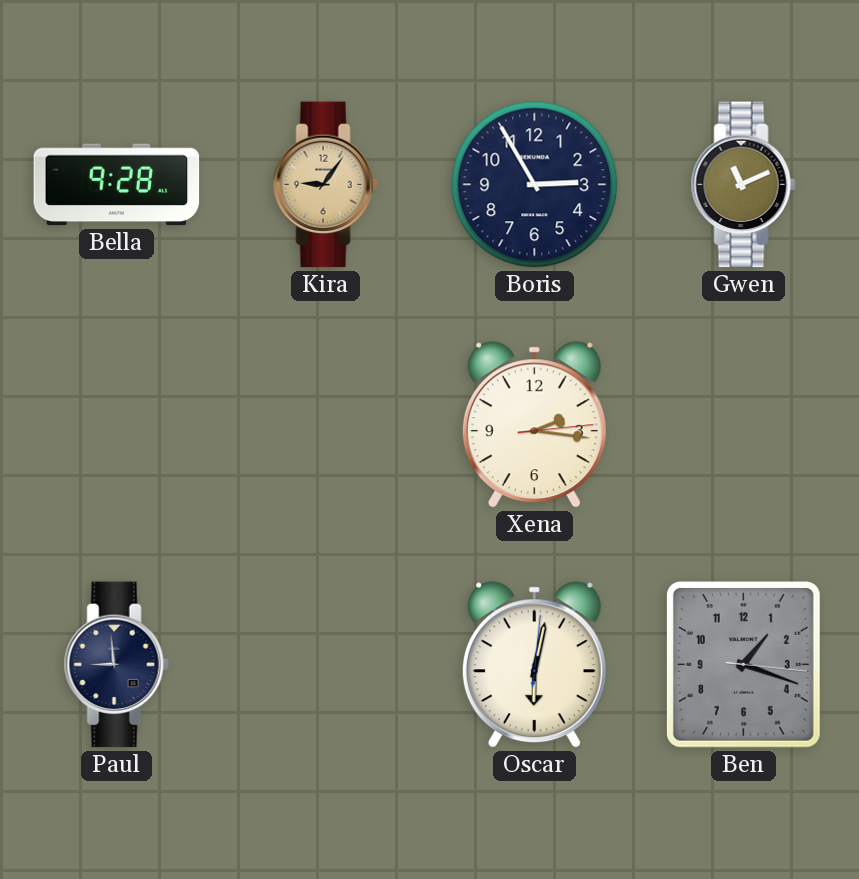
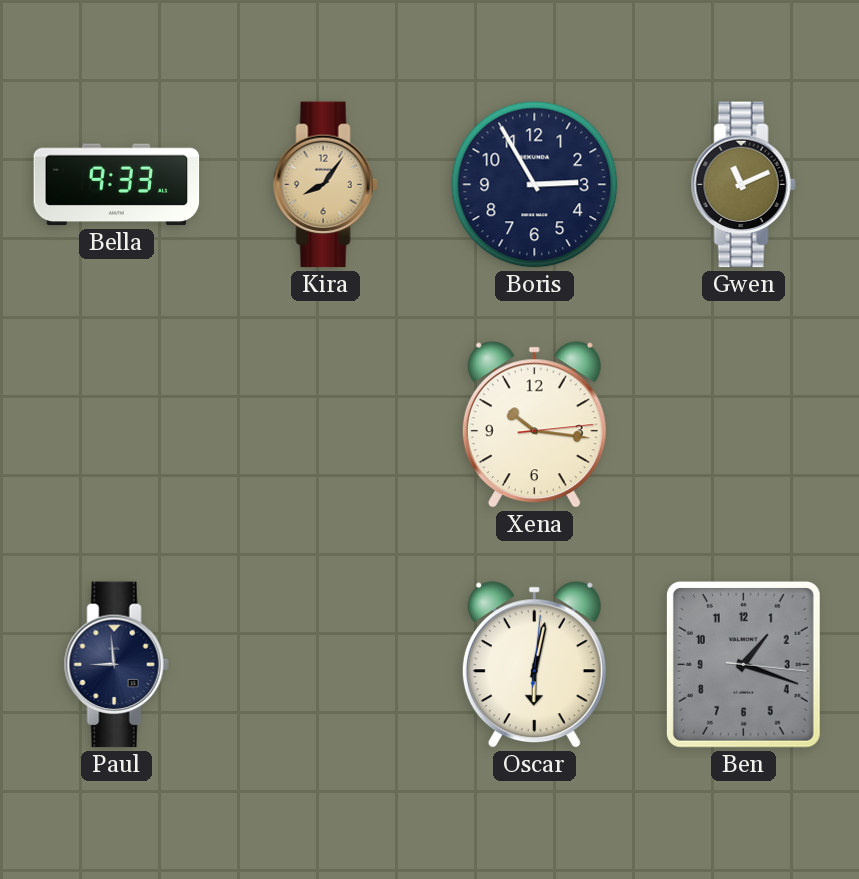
Bella: 9:28 -> 9:33
Kira: 9:06 -> 8:06
Xena: 2:16 -> 10:16
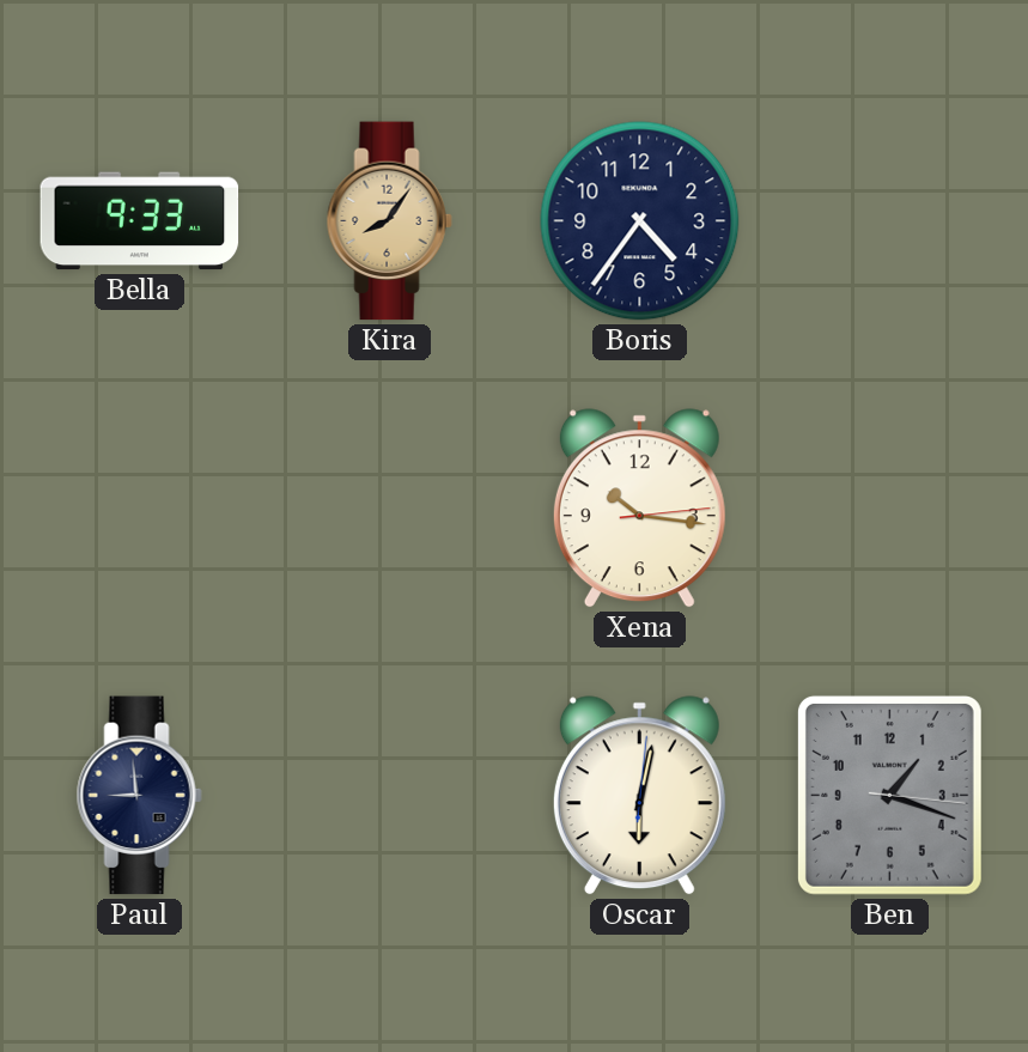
Boris: 2:55 -> 4:36
Gwen: 11:11 -> none
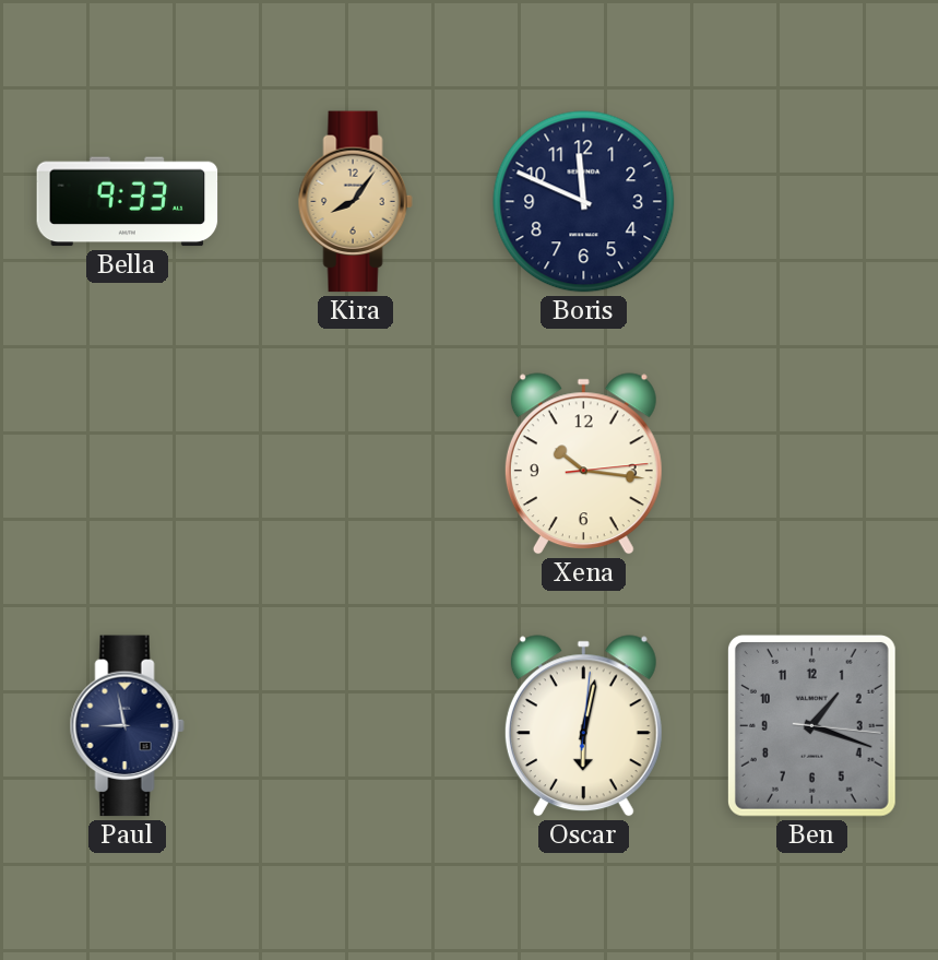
Boris: 4:36 -> 11:49
Paul: 8:59 -> 8:58
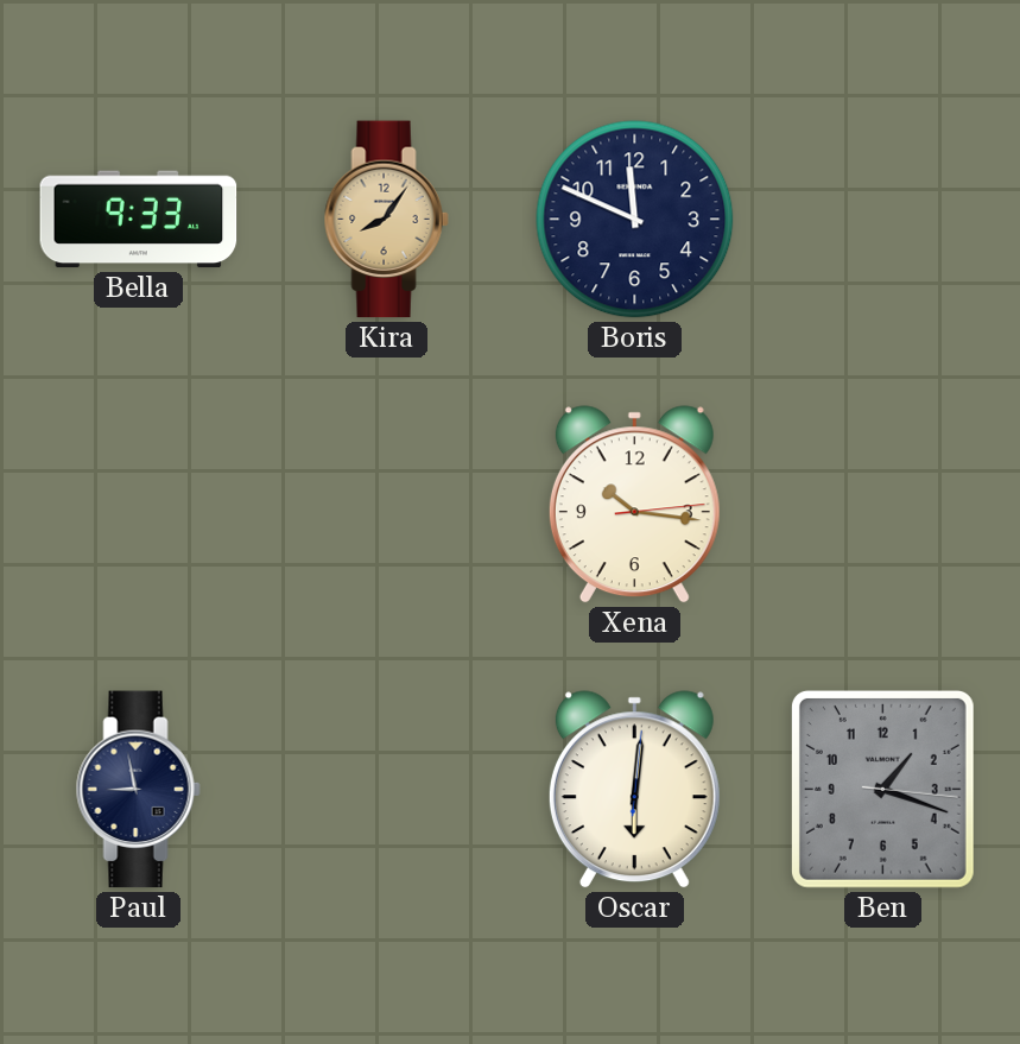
Oscar: 6:02 -> 6:01
